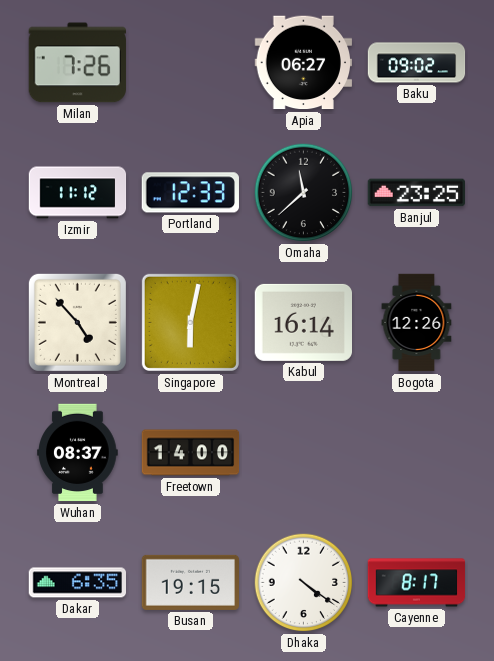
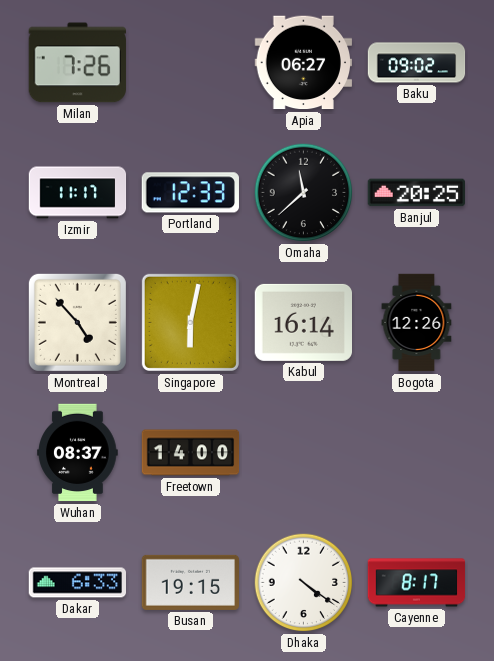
Izmir: 11:12 -> 11:17
Banjul: 23:25 -> 20:25
Dakar: 6:35 -> 6:33
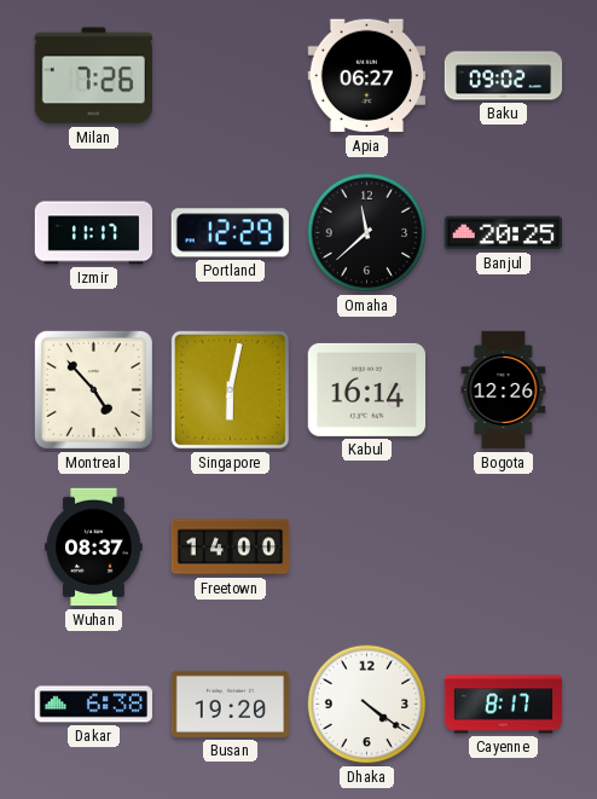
Portland: 12:33 -> 12:29
Dakar: 6:33 -> 6:38
Busan: 19:15 -> 19:20
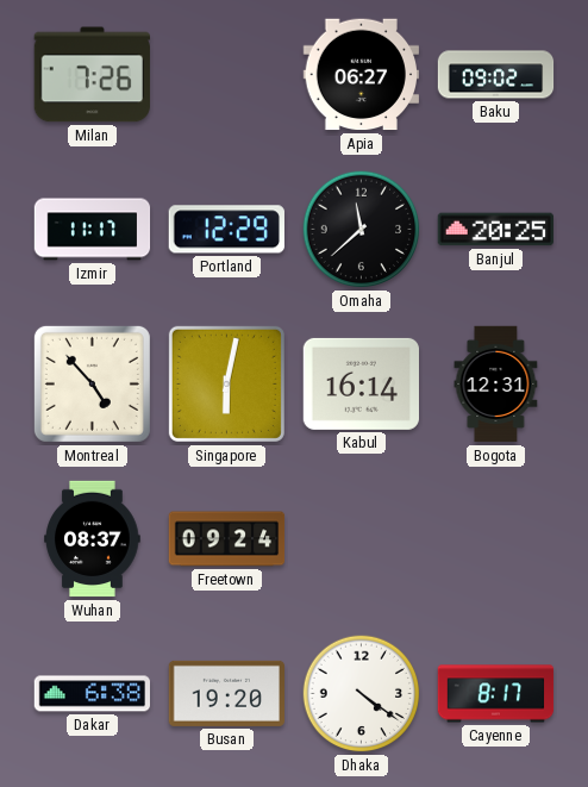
Bogota: 12:26 -> 12:31
Freetown: 14:00 -> 09:24
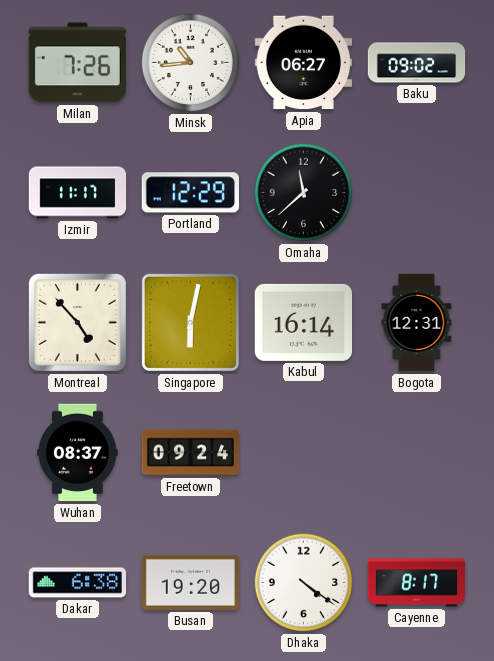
Minsk: none -> 10:44
Banjul: 20:25 -> none
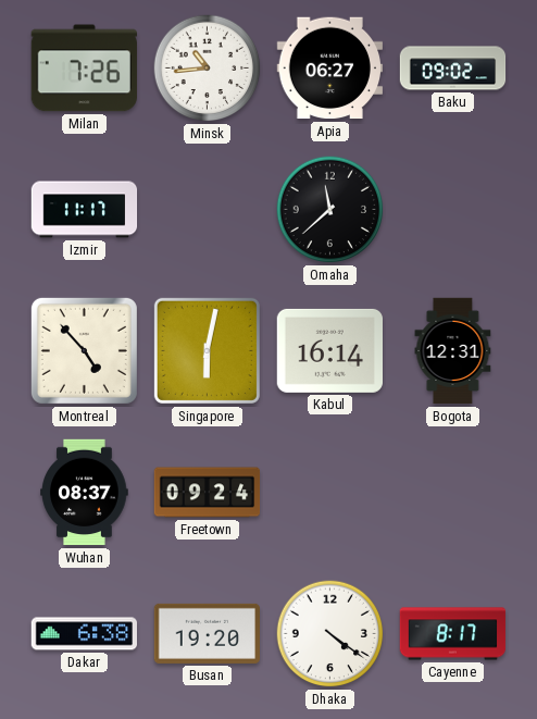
Portland: 12:29 -> none
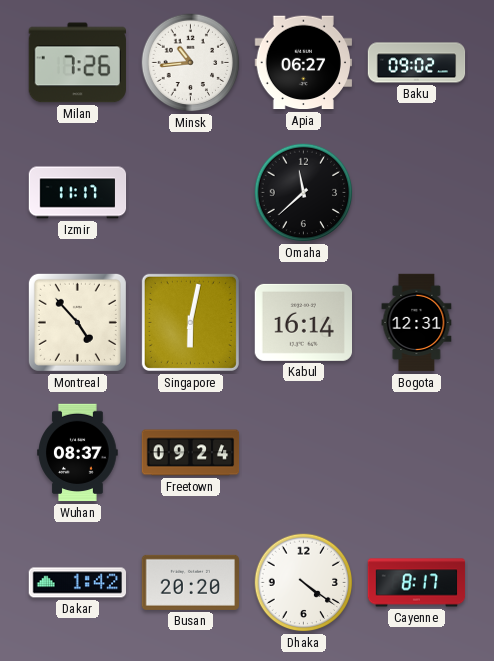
Dakar: 6:38 -> 1:42
Busan: 19:20 -> 20:20
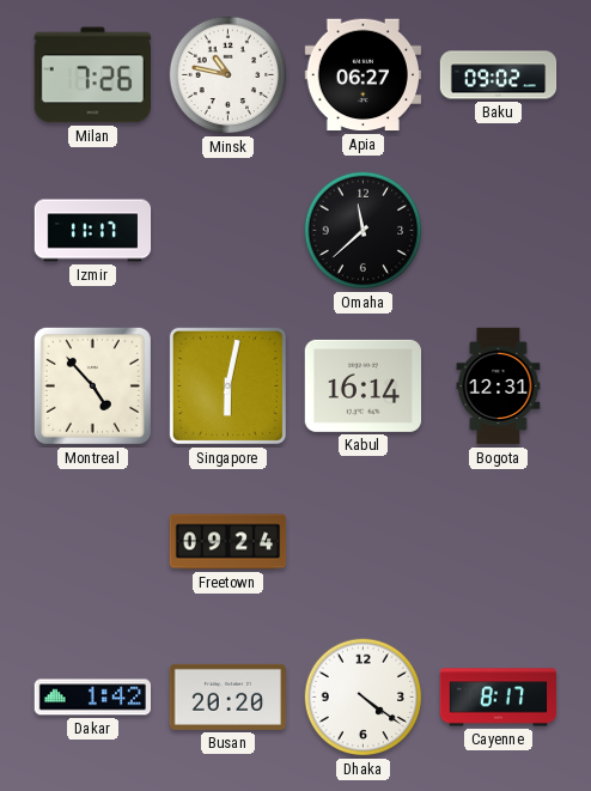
Minsk: 10:44 -> 10:47
Wuhan: 08:37 -> none
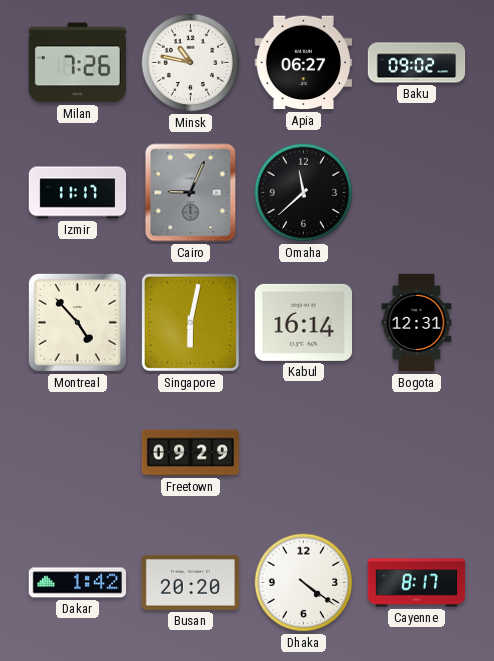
Cairo: none -> 9:04
Freetown: 09:24 -> 09:29
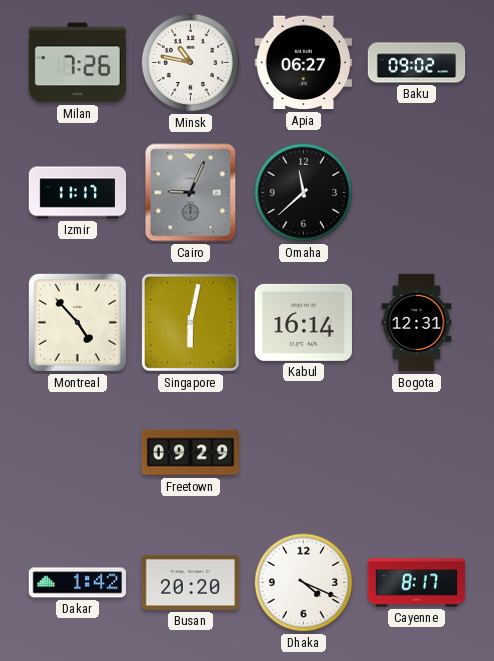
Dhaka: 4:21 -> 4:19
